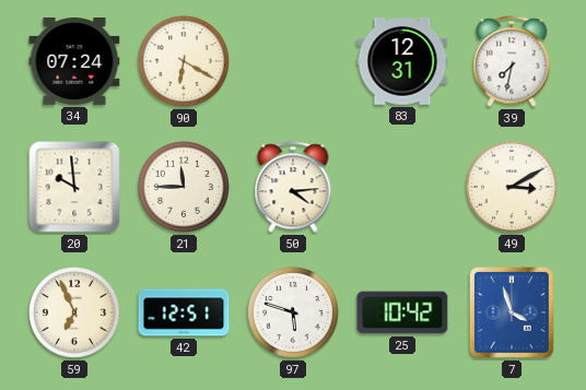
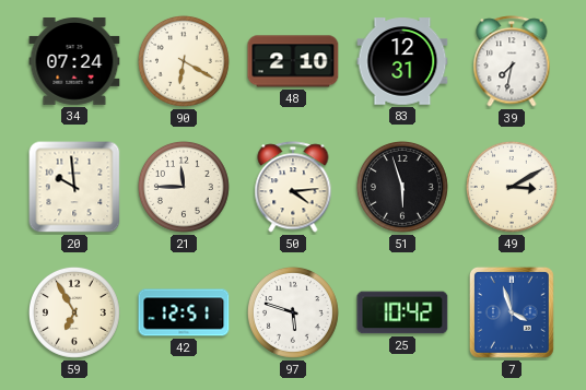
48: none -> 2:10
51: none -> 5:57
59: 6:56 -> 6:55
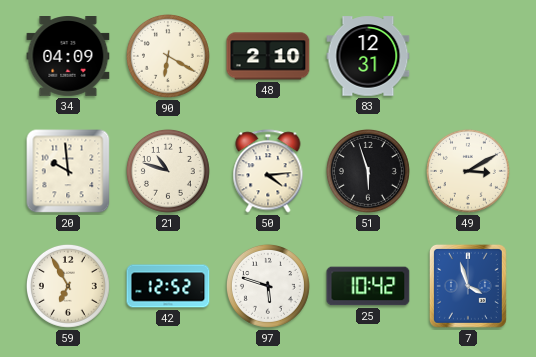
34: 07:24 -> 04:09
39: 7:32 -> none
21: 11:45 -> 10:48
42: 12:51 -> 12:52
